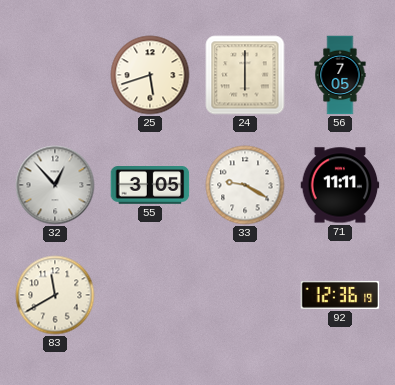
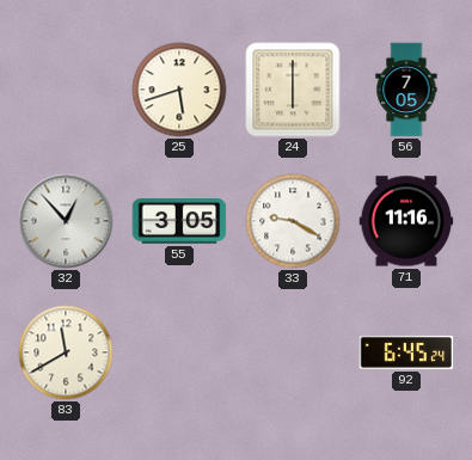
71: 11:11 -> 11:16
92: 12:36 -> 6:45
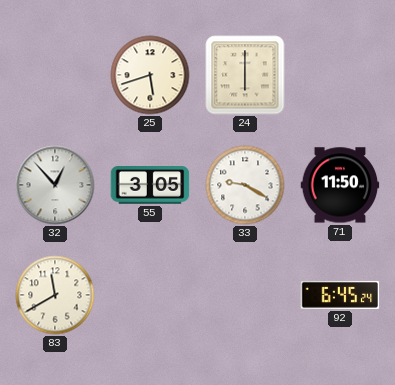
56: 7:05 -> none
71: 11:16 -> 11:50
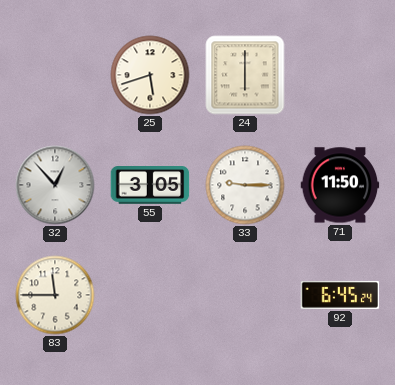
33: 9:20 -> 9:15
83: 11:40 -> 11:45
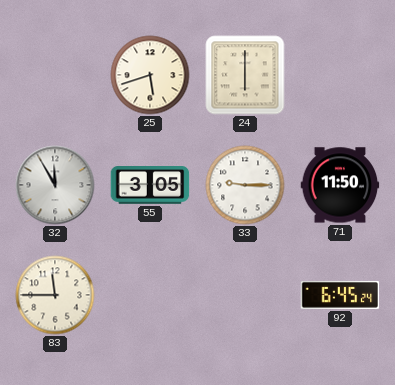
32: 12:53 -> 11:55
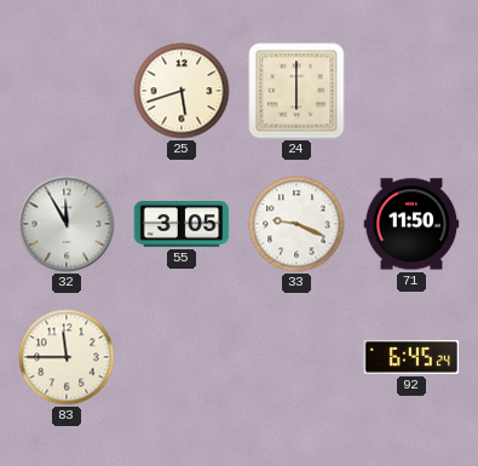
33: 9:15 -> 9:19
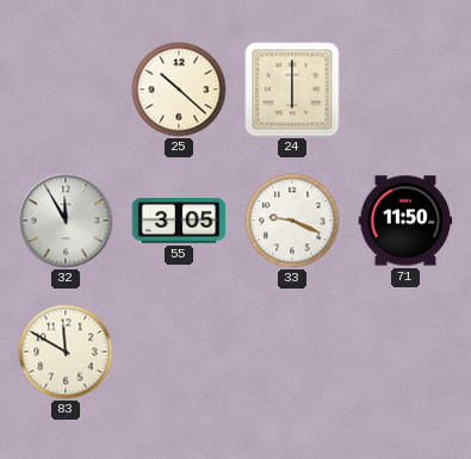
25: 5:42 -> 10:22
83: 11:45 -> 11:50
92: 6:45 -> none
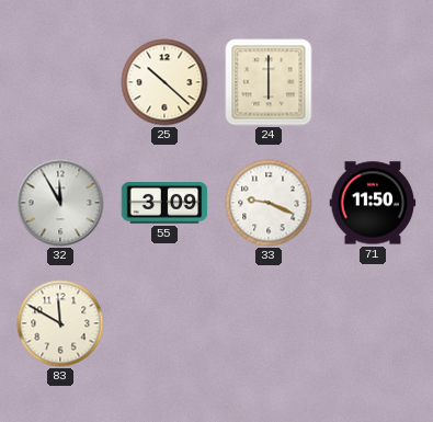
55: 3:05 -> 3:09
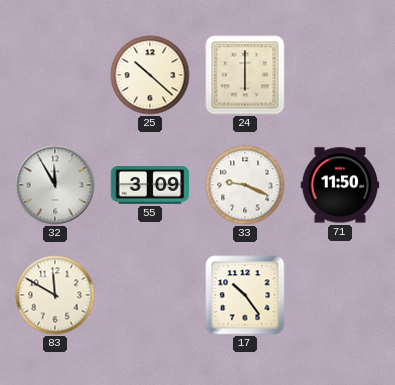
17: none -> 10:24
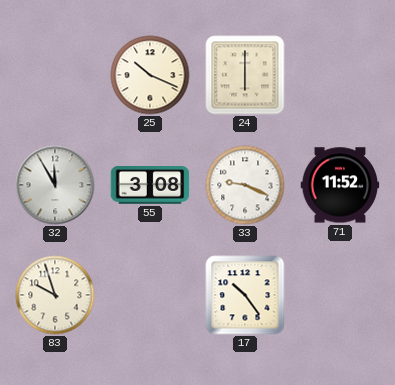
25: 10:22 -> 10:19
55: 3:09 -> 3:08
71: 11:50 -> 11:52
83: 11:50 -> 9:57
